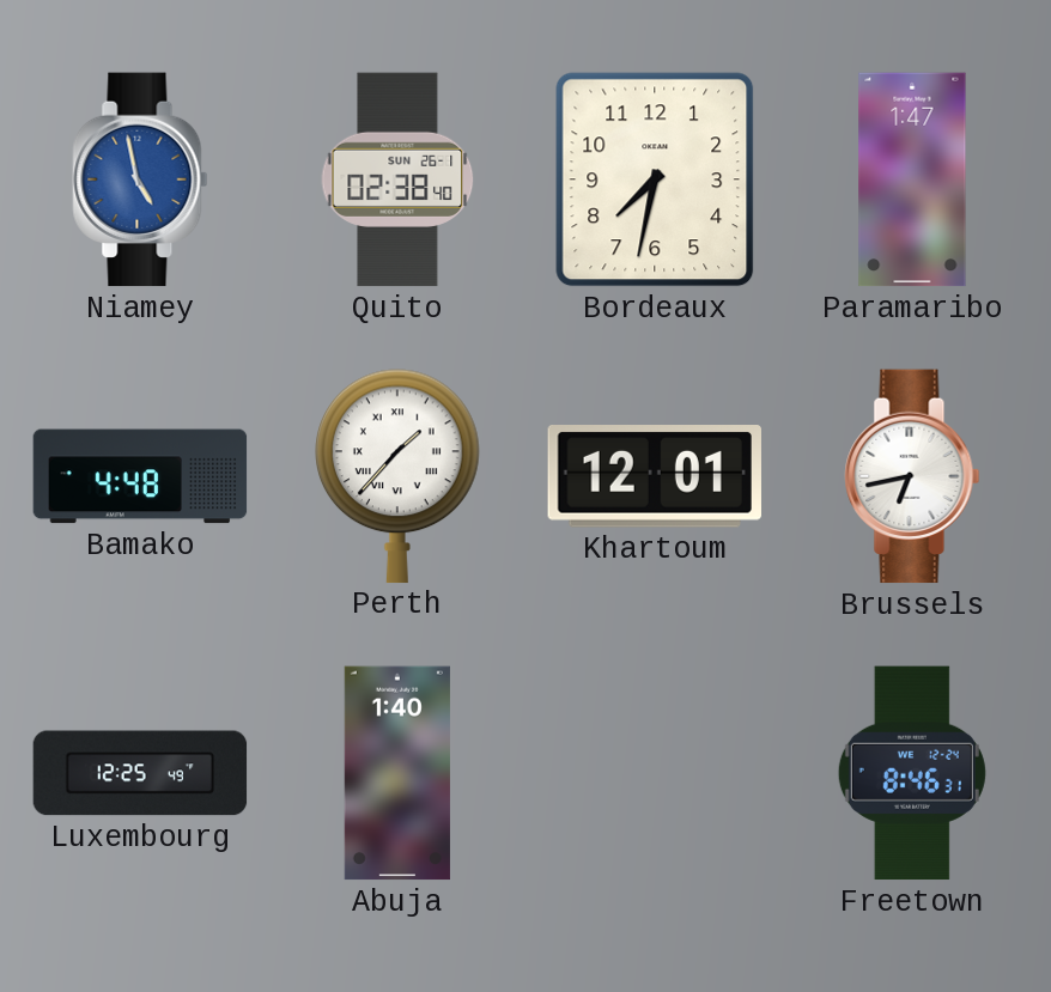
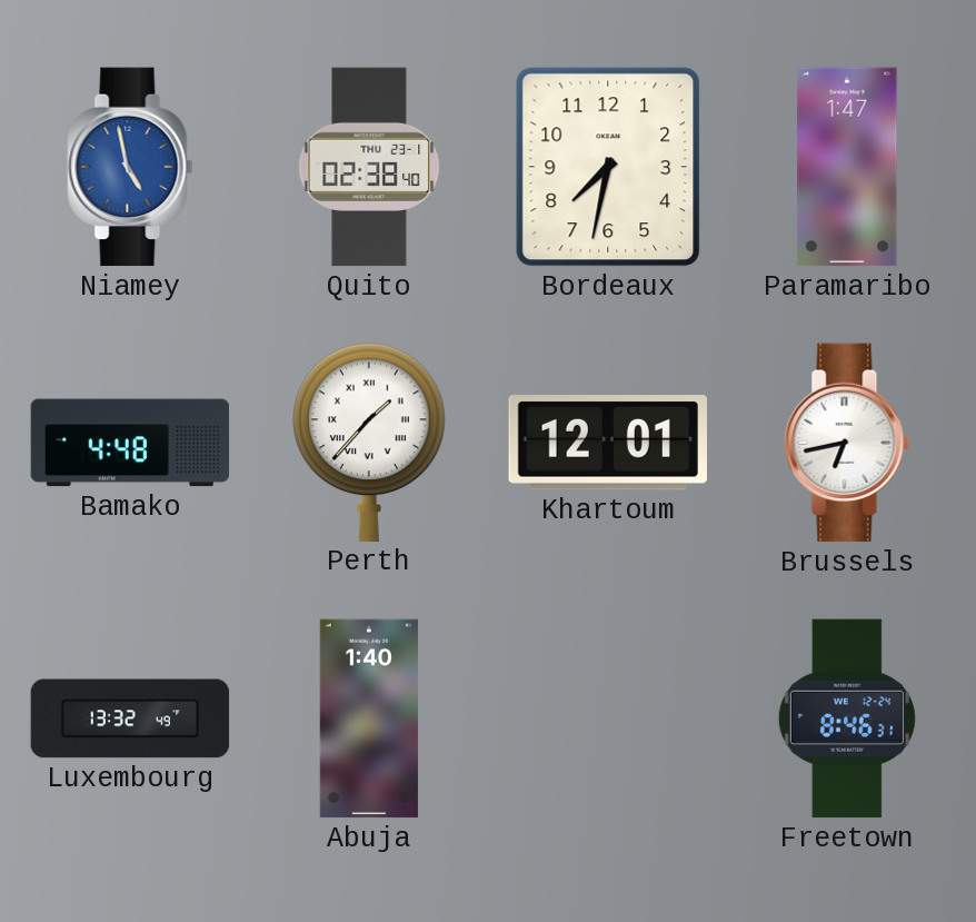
Quito date: SUN 26-1 -> THU 23-1
Luxembourg: 12:25 -> 13:32
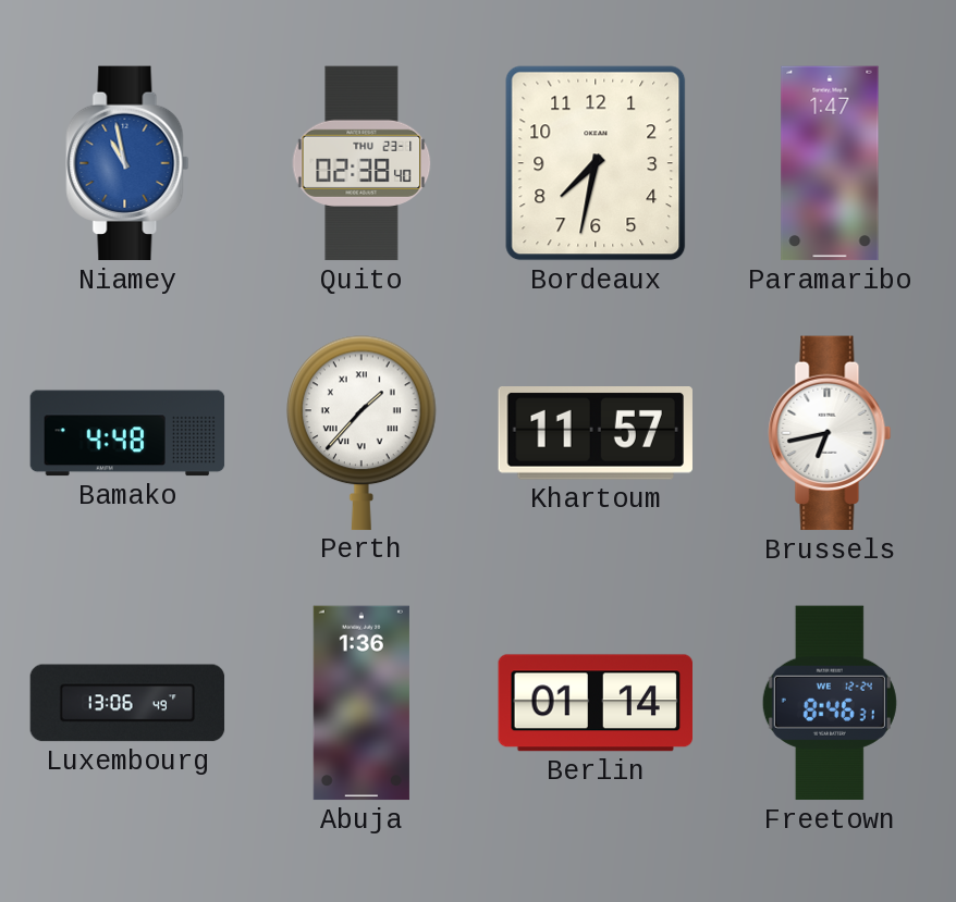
Niamey: 4:58 -> 10:58
Khartoum: 12:01 -> 11:57
Luxembourg: 13:32 -> 13:06
Abuja: 1:40 -> 1:36
Berlin: none -> 01:14
